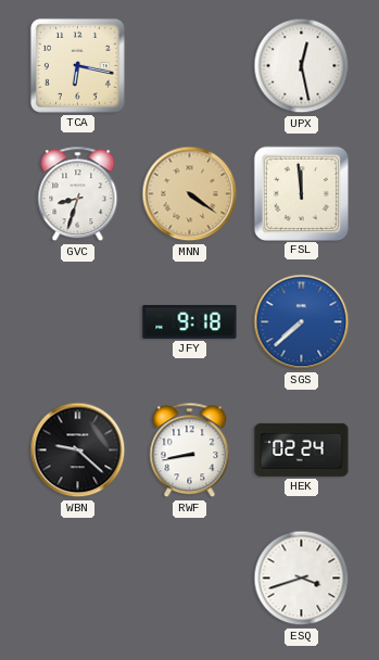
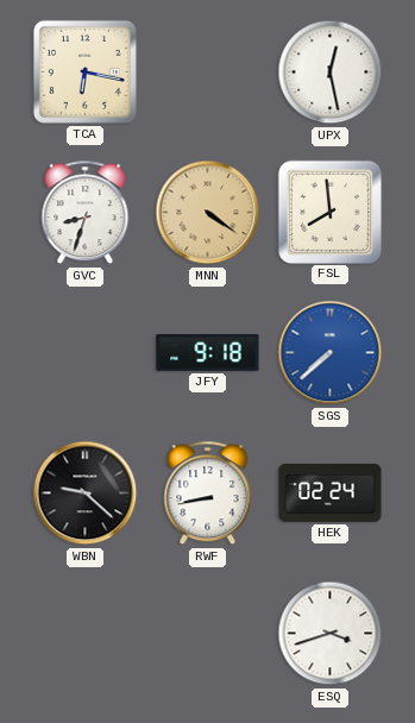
FSL: 11:59 -> 7:59
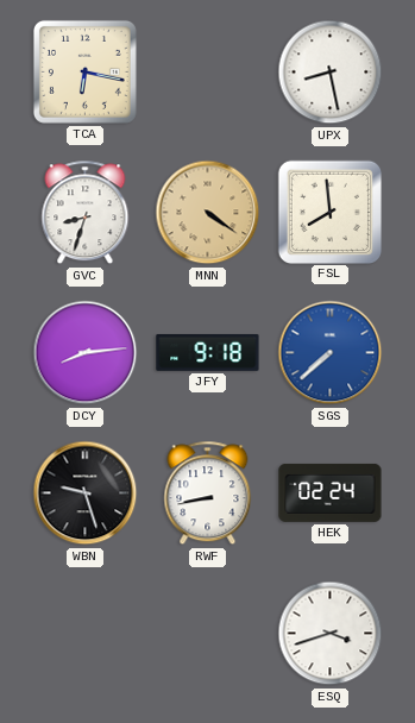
UPX: 12:28 -> 8:28
DCY: none -> 8:14
WBN: 9:22 -> 9:27
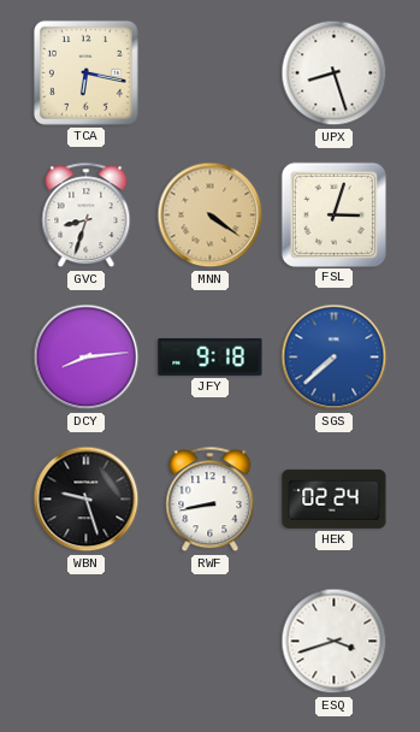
UPX: 8:28 -> 8:27
FSL: 7:59 -> 3:03
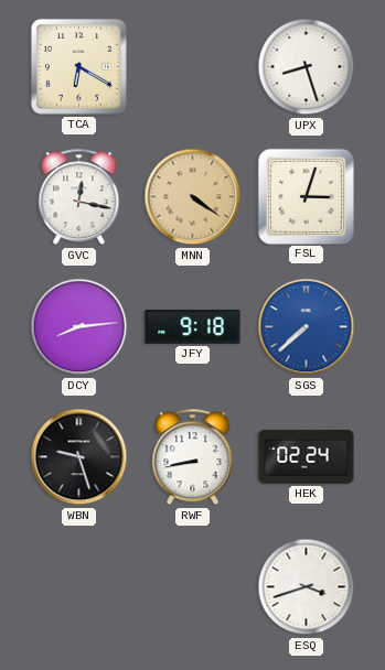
TCA: 6:17 -> 6:20
GVC: 8:33 -> 12:17
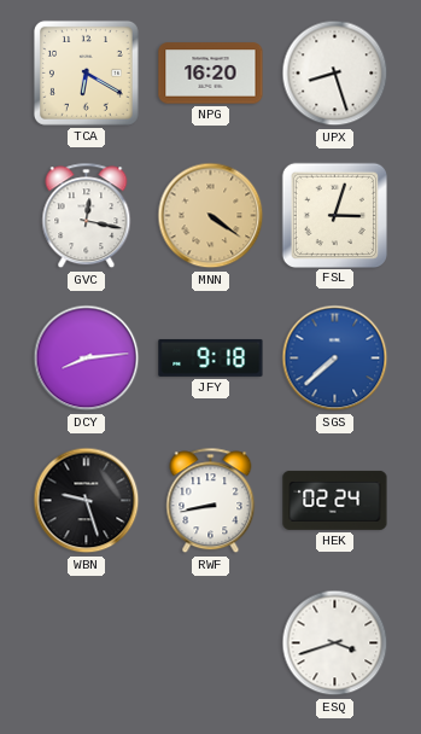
NPG: none -> 16:20
